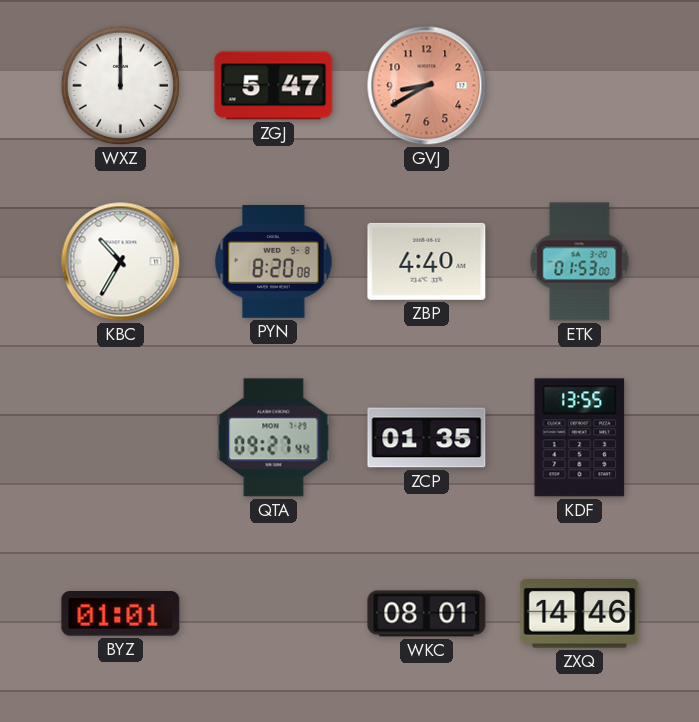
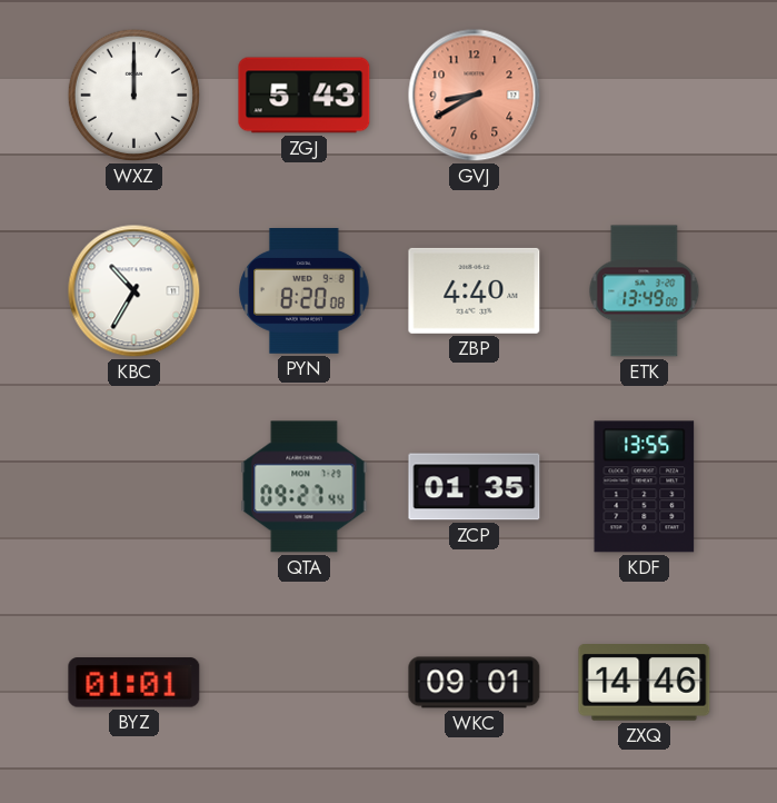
ZGJ: 5:47 -> 5:43
ETK: 01:53 -> 13:49
WKC: 08:01 -> 09:01
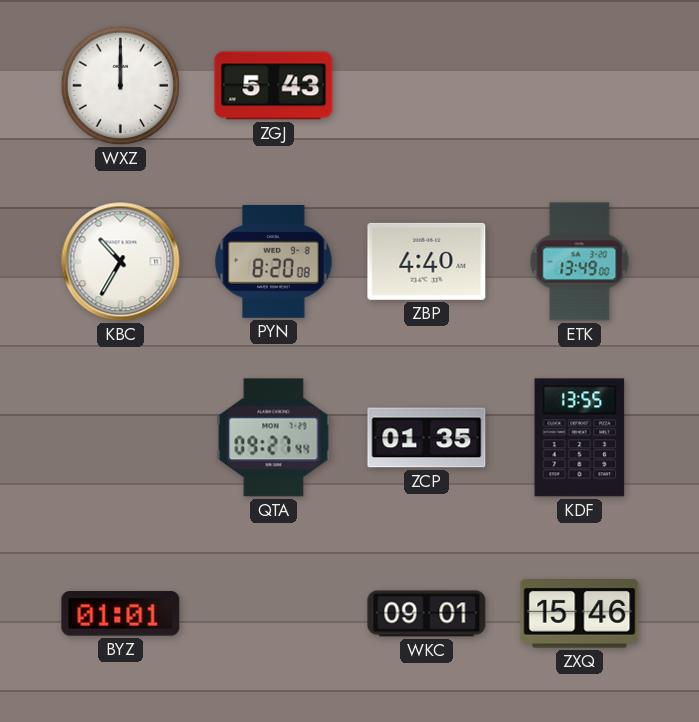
GVJ: 8:40 -> none
ZXQ: 14:46 -> 15:46
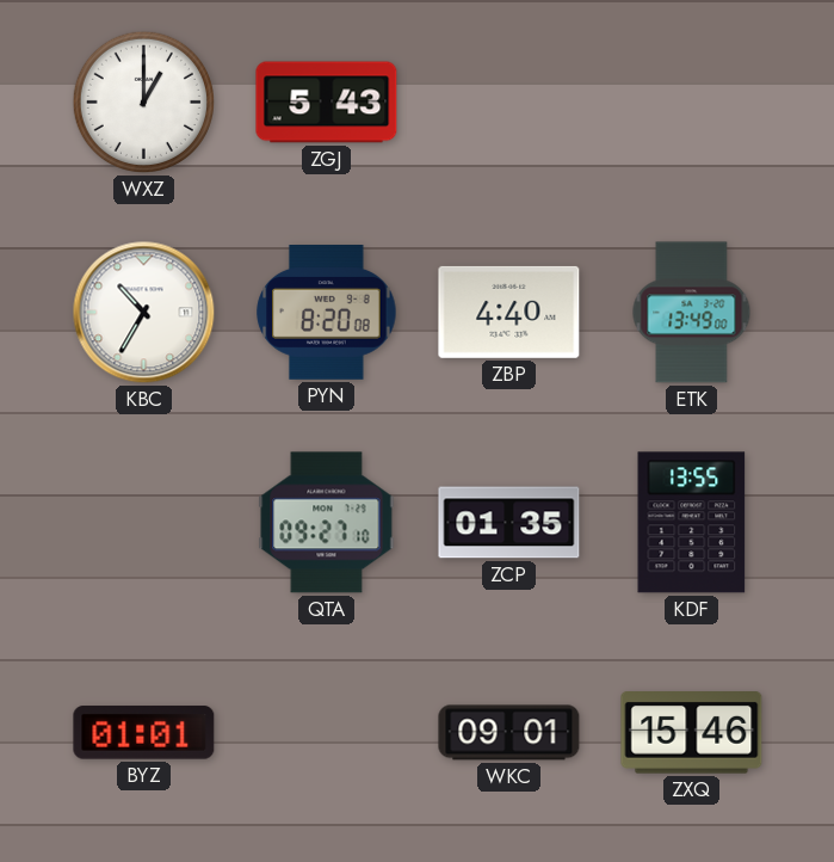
WXZ: 12:00 -> 1:00
QTA: 09:27:44 -> 09:27:10
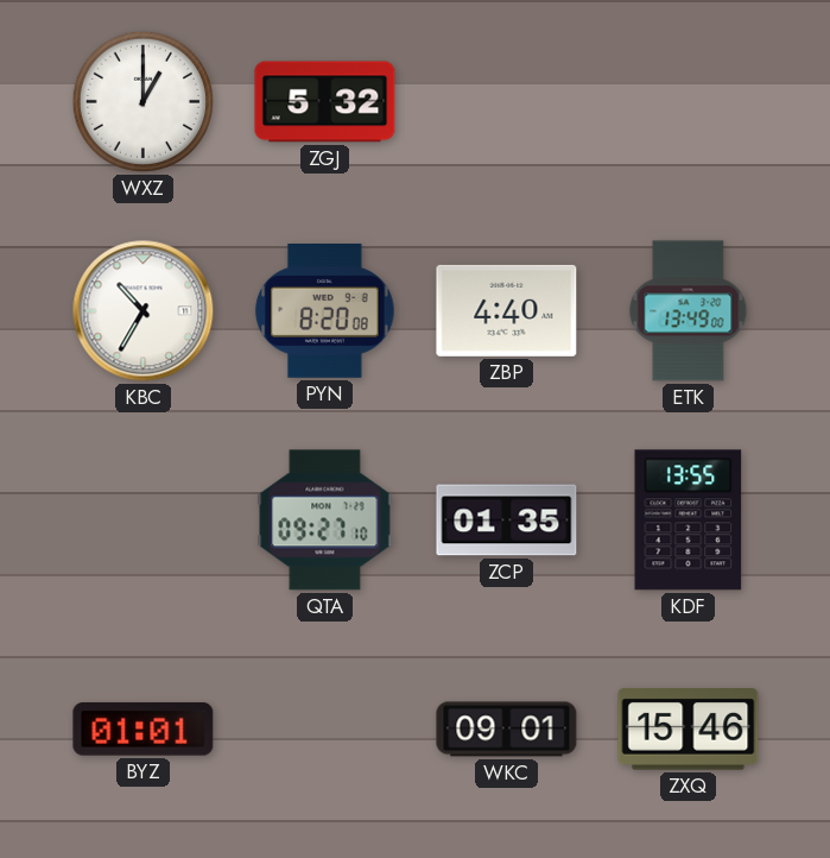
ZGJ: 5:43 -> 5:32
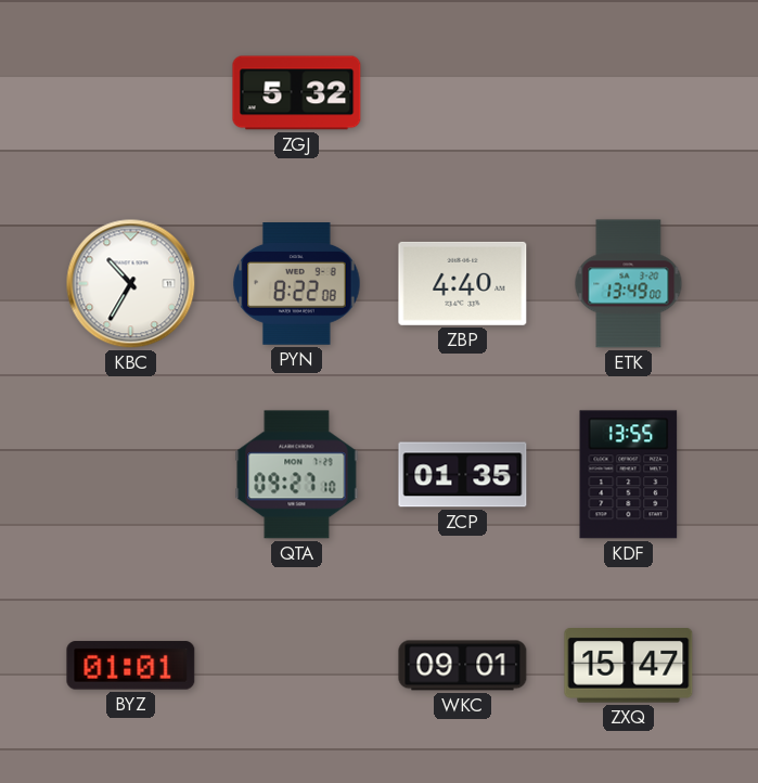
WXZ: 1:00 -> none
PYN: 8:20 -> 8:22
ZXQ: 15:46 -> 15:47
